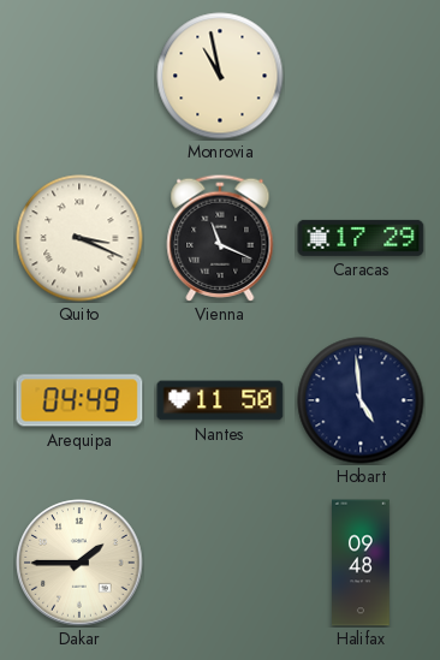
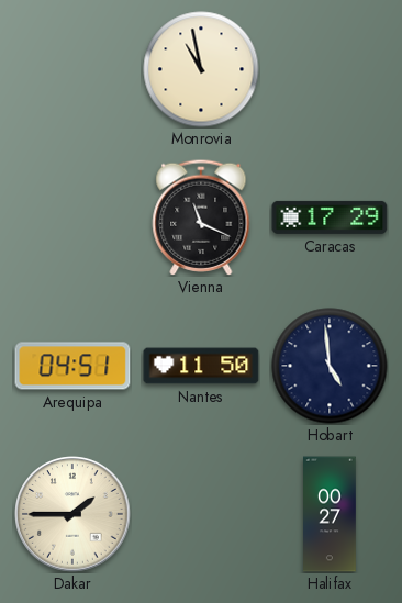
Quito: 3:19 -> none
Arequipa: 04:49 -> 04:51
Halifax: 09:48 -> 00:27
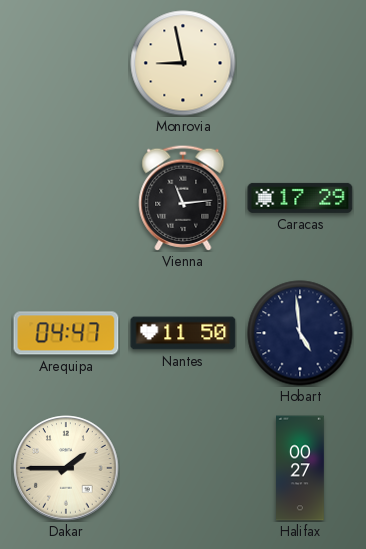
Monrovia: 10:58 -> 8:58
Vienna: 11:19 -> 11:14
Arequipa: 04:51 -> 04:47
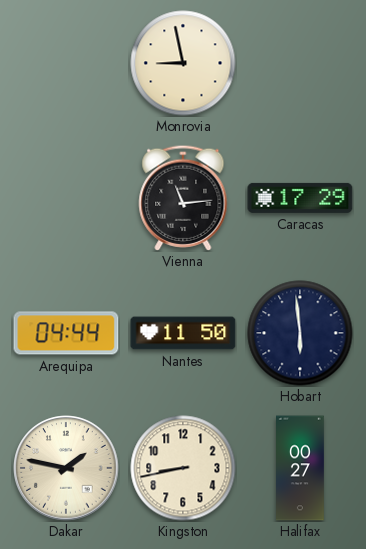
Arequipa: 04:47 -> 04:44
Hobart: 4:59 -> 5:59
Dakar: 1:45 -> 1:47
Kingston: none -> 8:43
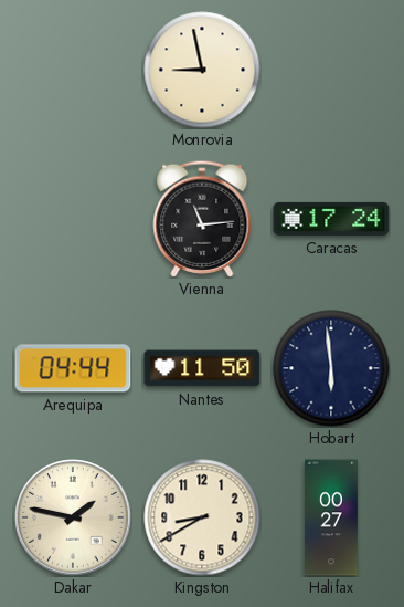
Caracas: 17:29 -> 17:24
Kingston: 8:43 -> 8:40
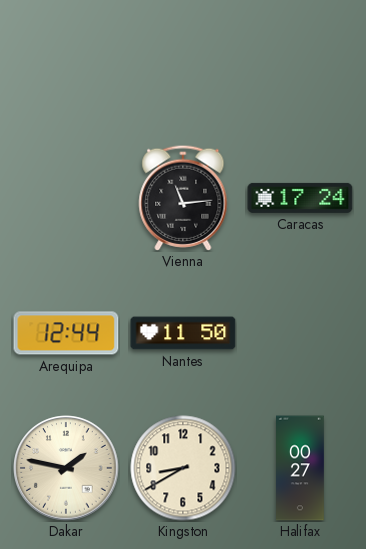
Monrovia: 8:58 -> none
Arequipa: 04:44 -> 12:44
Hobart: 5:59 -> none
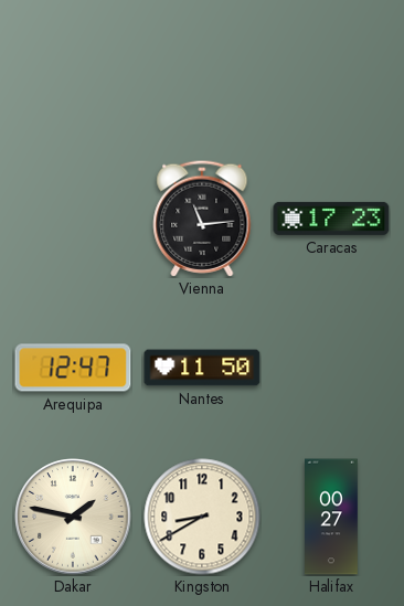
Caracas: 17:24 -> 17:23
Arequipa: 12:44 -> 12:47
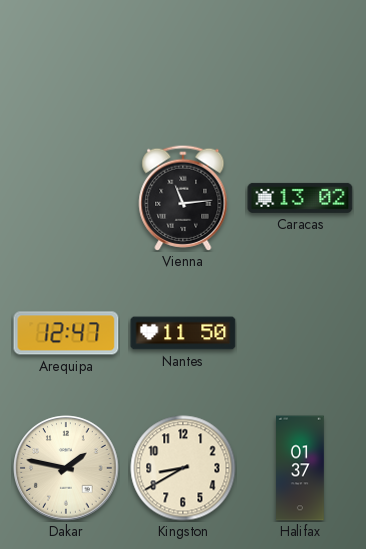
Caracas: 17:23 -> 13:02
Halifax: 00:27 -> 01:37
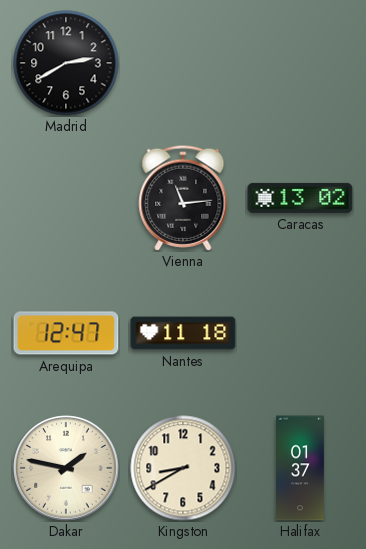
Madrid: none -> 2:40
Nantes: 11:50 -> 11:18
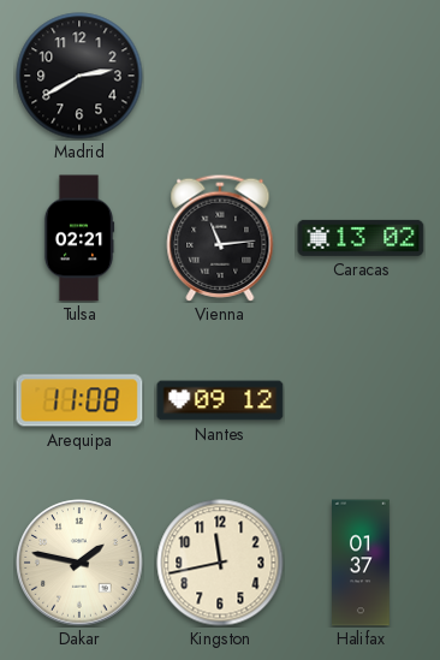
Tulsa: none -> 02:21
Arequipa: 12:47 -> 11:08
Nantes: 11:18 -> 09:12
Kingston: 8:40 -> 11:43
